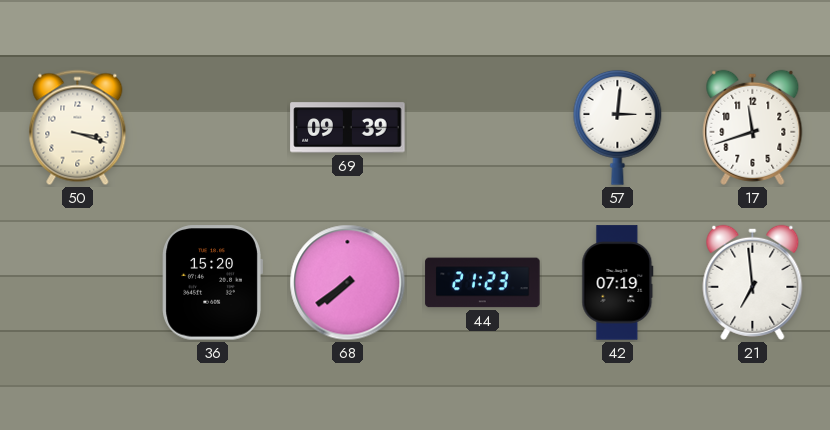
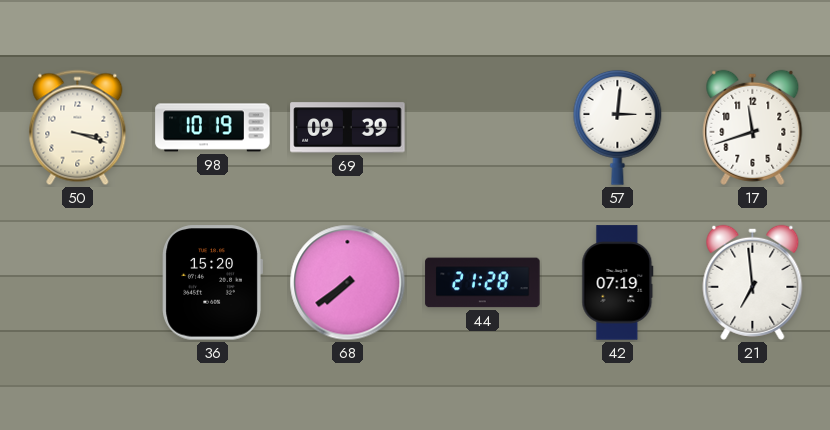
98: none -> 10:19
44: 21:23 -> 21:28
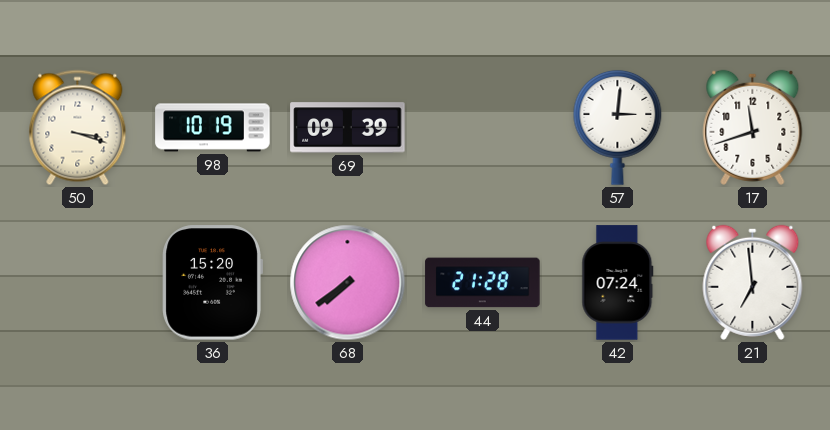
42: 07:19 -> 07:24
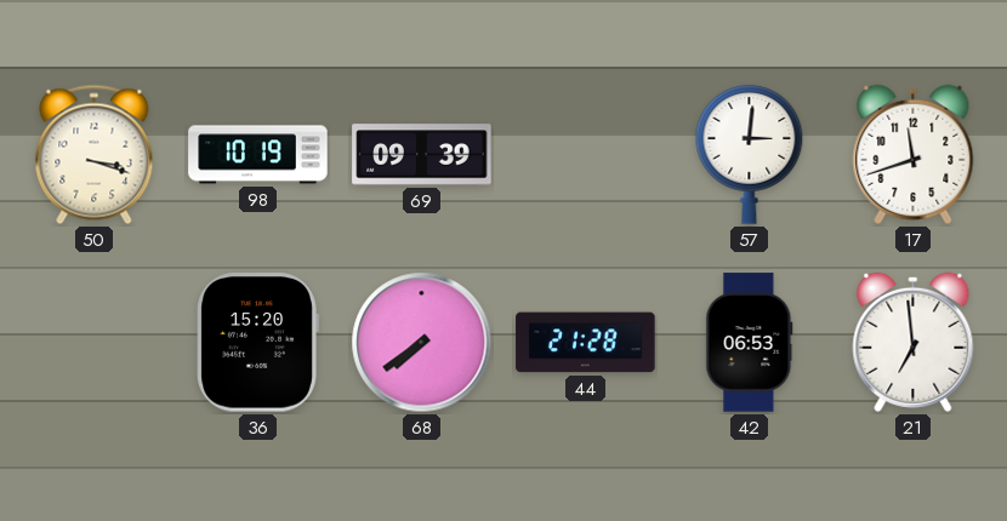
42: 07:24 -> 06:53
